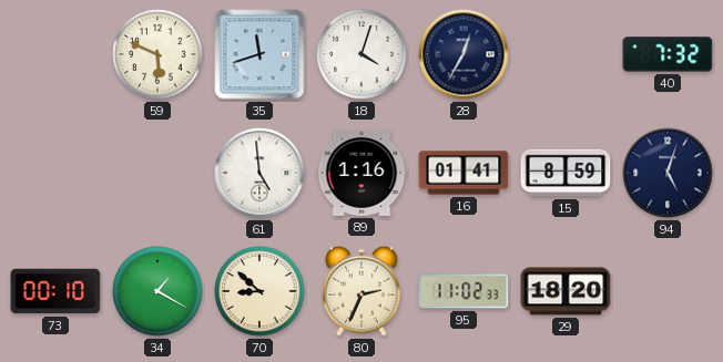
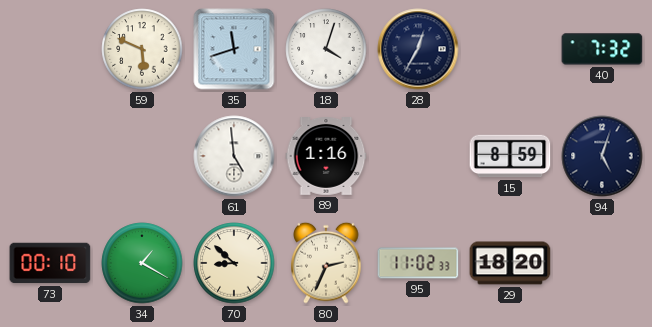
16: 01:41 -> none
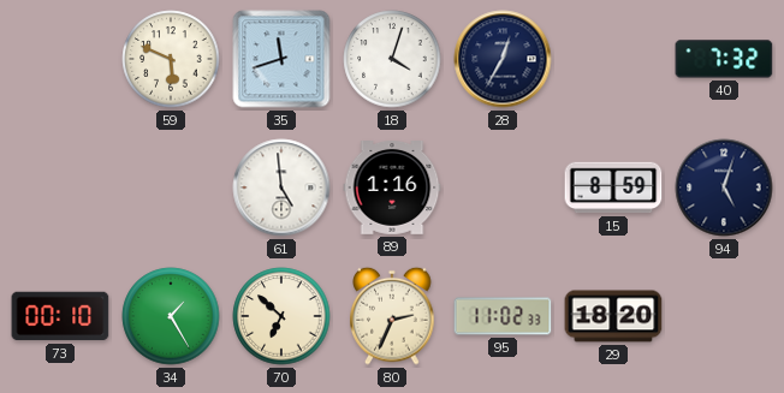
34: 1:20 -> 1:25
70: 8:52 -> 6:52
